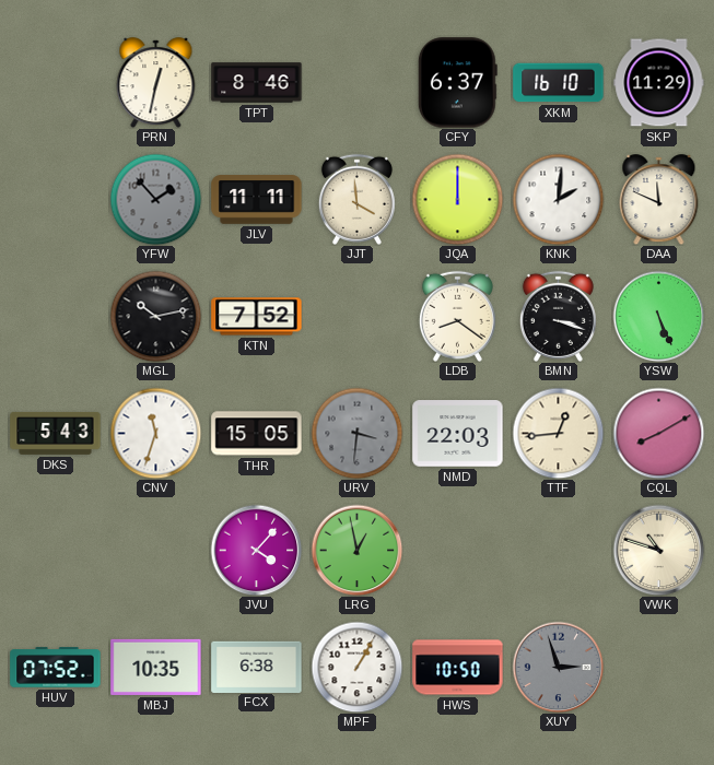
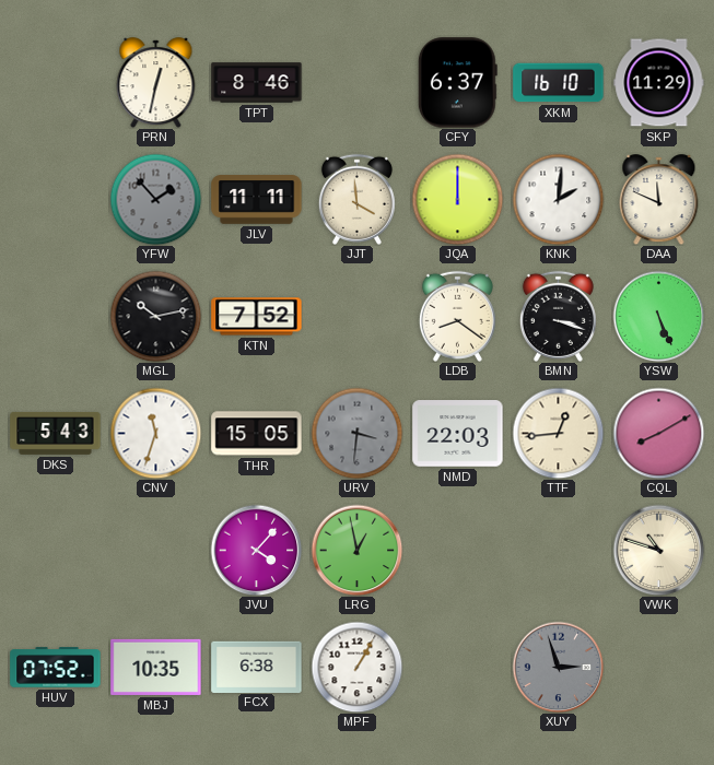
HWS: 10:50 -> none
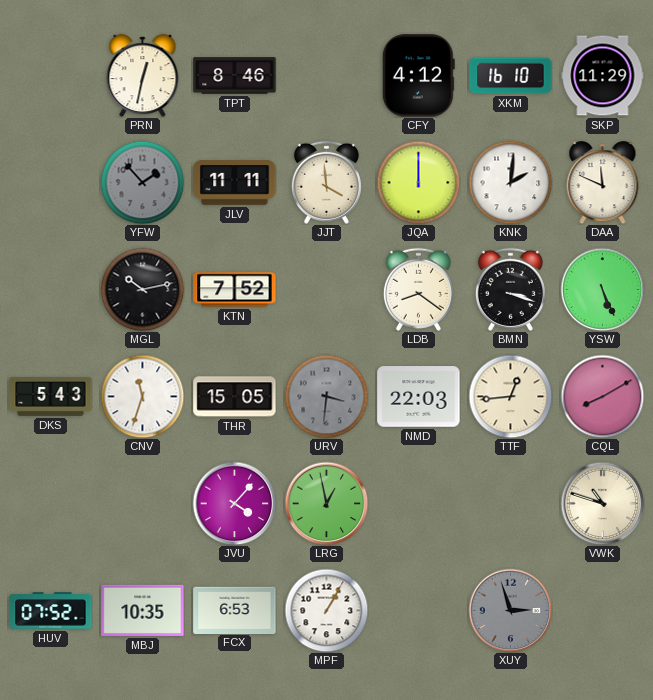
CFY: 6:37 -> 4:12
FCX: 6:38 -> 6:53
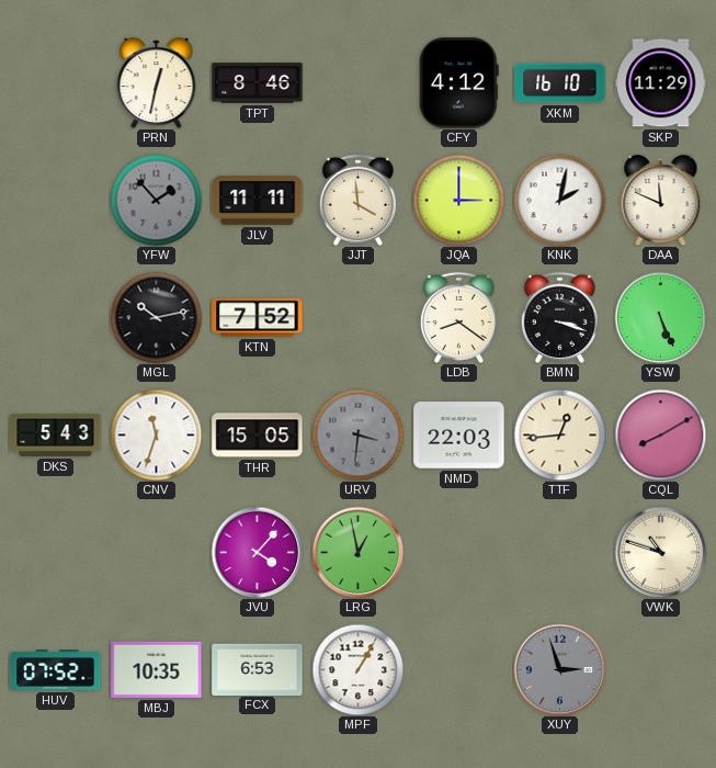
JQA: 12:00 -> 3:00
KNK: 2:01 -> 2:02
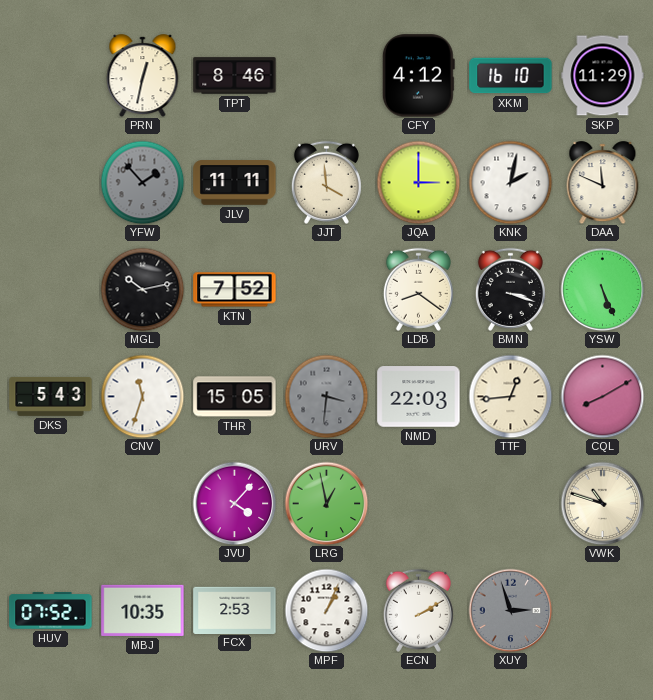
FCX: 6:53 -> 2:53
MPF: 1:05 -> 1:04
ECN: none -> 2:10
